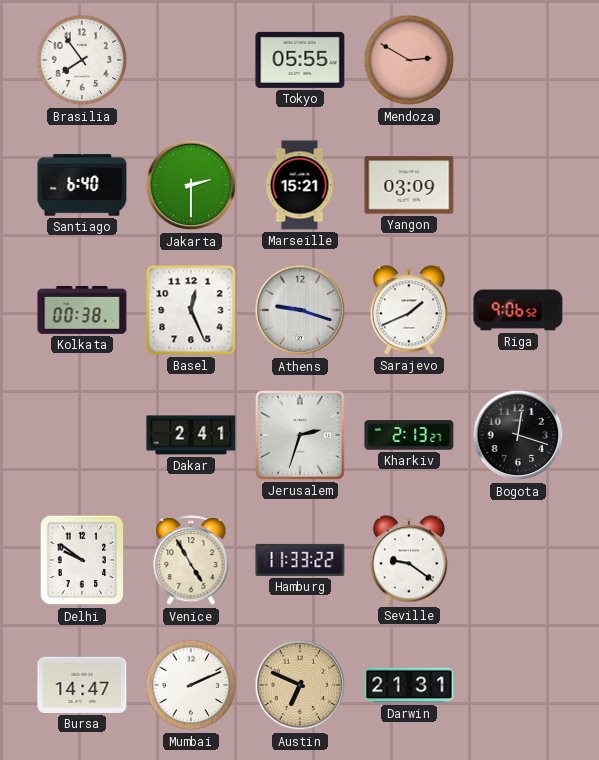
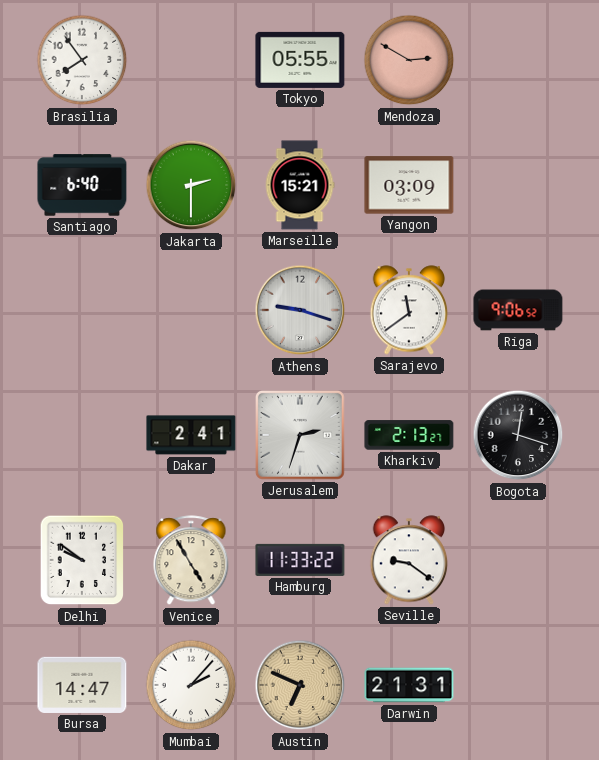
Kolkata: 00:38 -> none
Basel: 12:26 -> none
Sarajevo: 1:41 -> 11:39
Mumbai: 2:11 -> 2:07
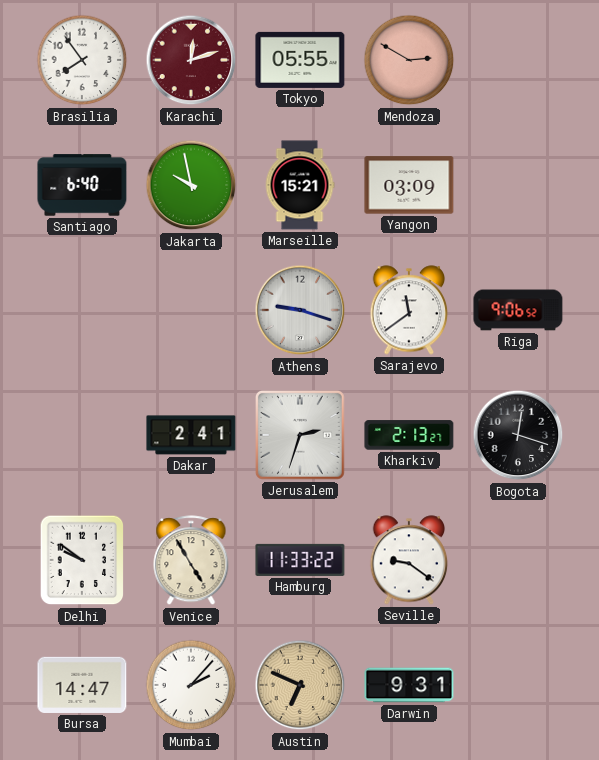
Karachi: none -> 12:12
Jakarta: 2:30 -> 9:58
Darwin: 21:31 -> 9:31
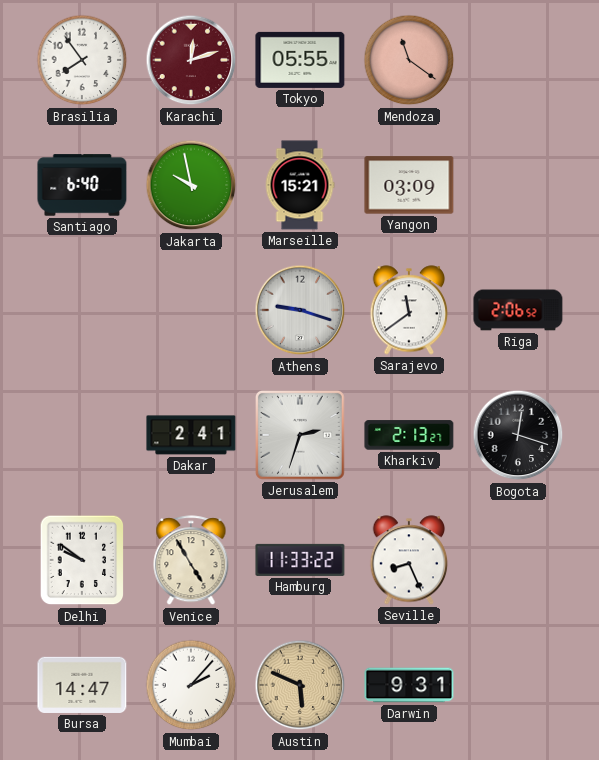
Mendoza: 2:50 -> 11:21
Riga: 9:06 -> 2:06
Seville: 9:21 -> 8:26
Austin: 6:49 -> 5:49
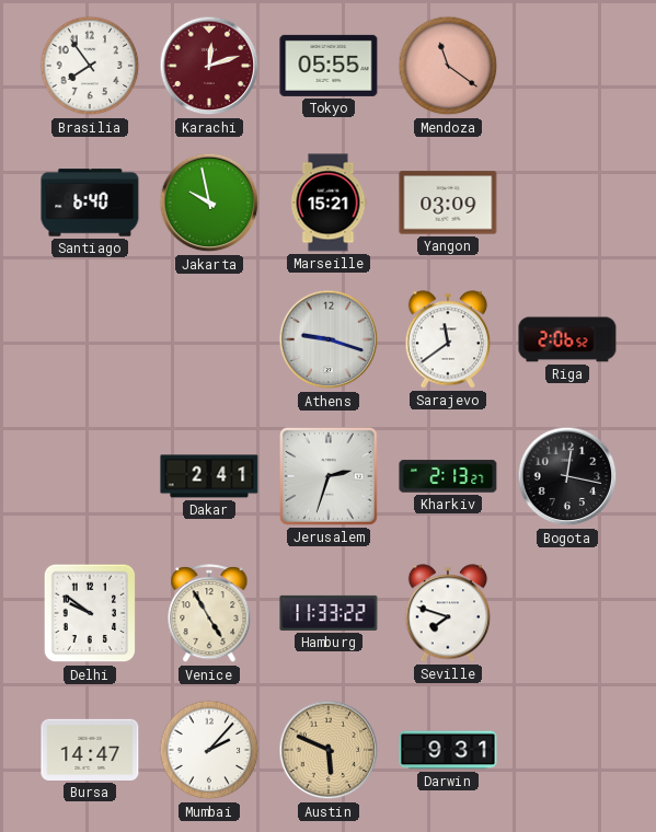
Bogota: 12:18 -> 12:17
Seville: 8:26 -> 7:48
